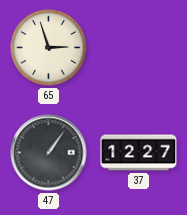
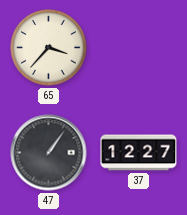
65: 2:57 -> 3:37
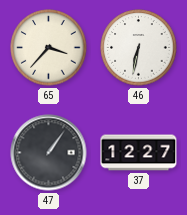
46: none -> 6:32
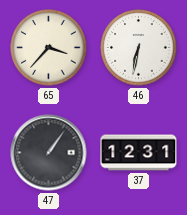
37: 12:27 -> 12:31
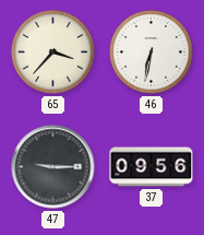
47: 1:06 -> 9:15
37: 12:31 -> 09:56
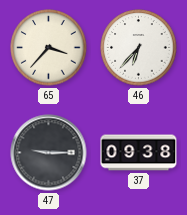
46: 6:32 -> 6:37
37: 09:56 -> 09:38
